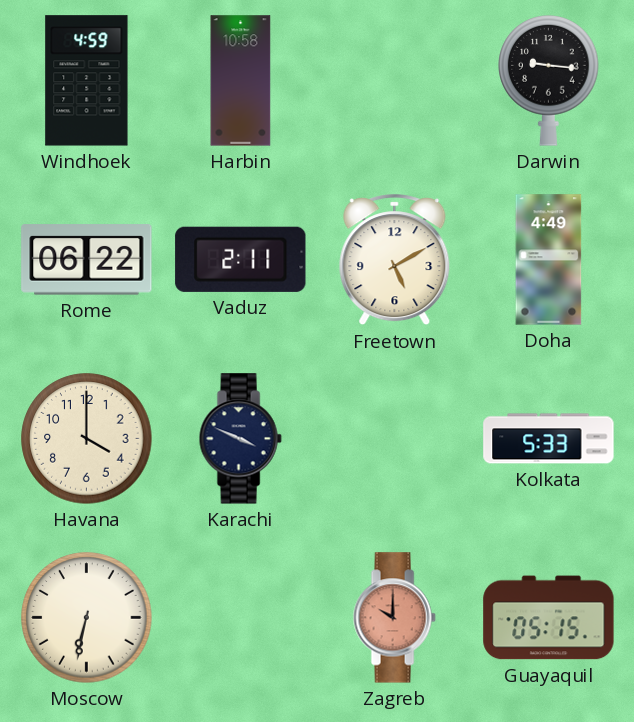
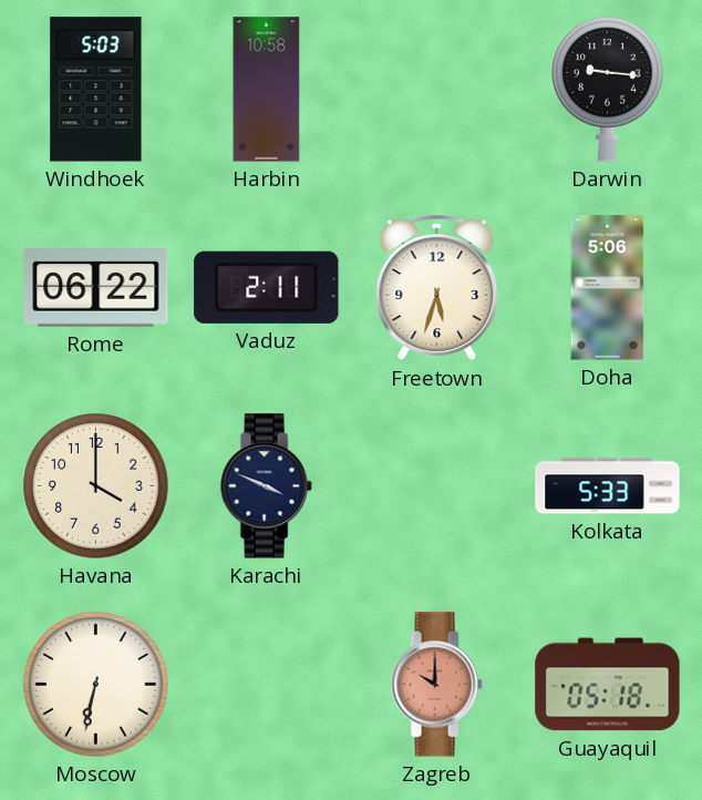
Windhoek: 4:59 -> 5:03
Freetown: 5:10 -> 5:33
Doha: 4:49 -> 5:06
Guayaquil: 05:15 -> 05:18
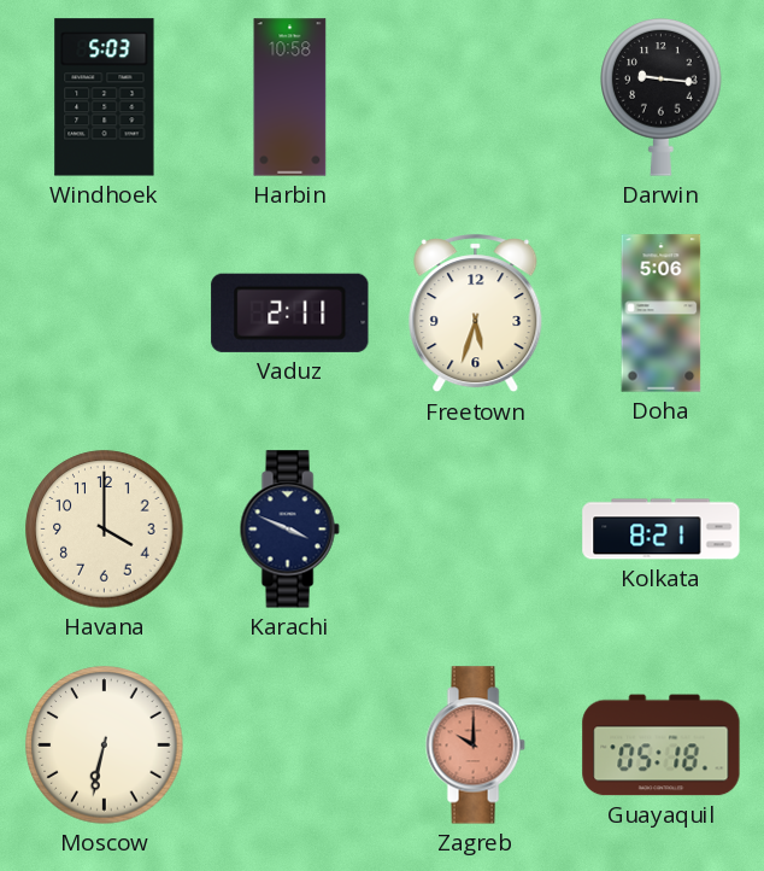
Rome: 06:22 -> none
Kolkata: 5:33 -> 8:21
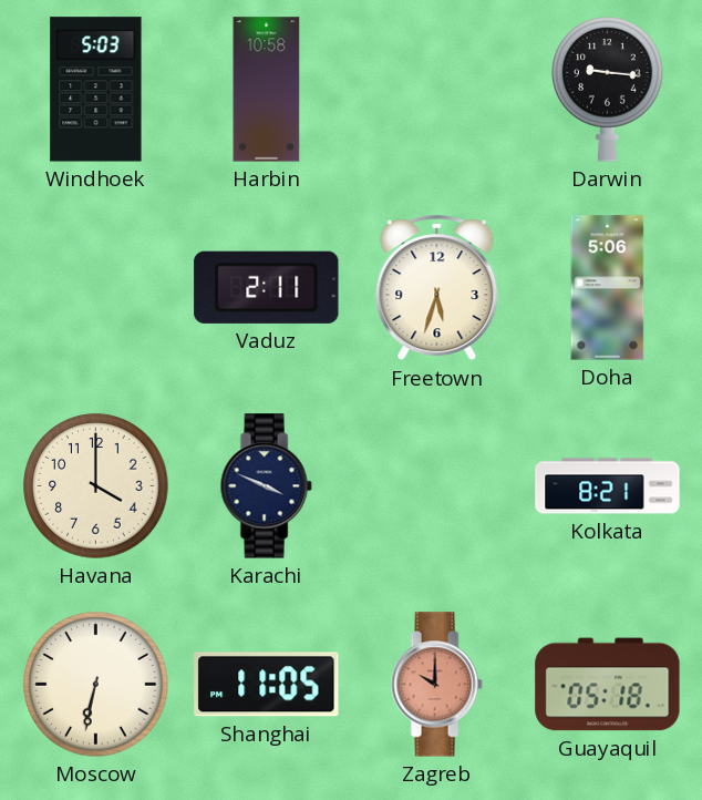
Shanghai: none -> 11:05
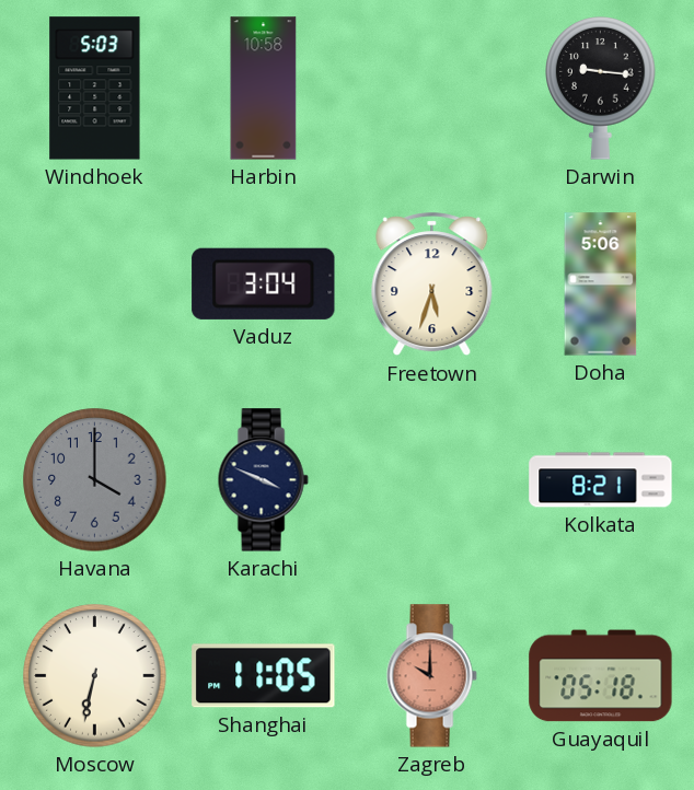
Vaduz: 2:11 -> 3:04
Havana dial: cream -> grey
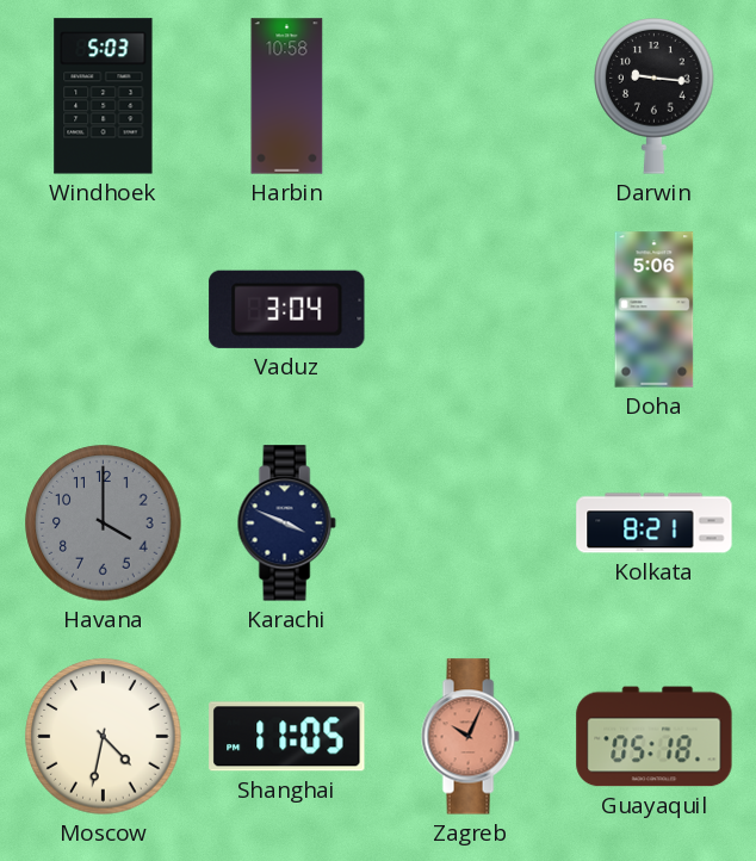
Freetown: 5:33 -> none
Moscow: 6:32 -> 4:32
Zagreb: 10:00 -> 10:04
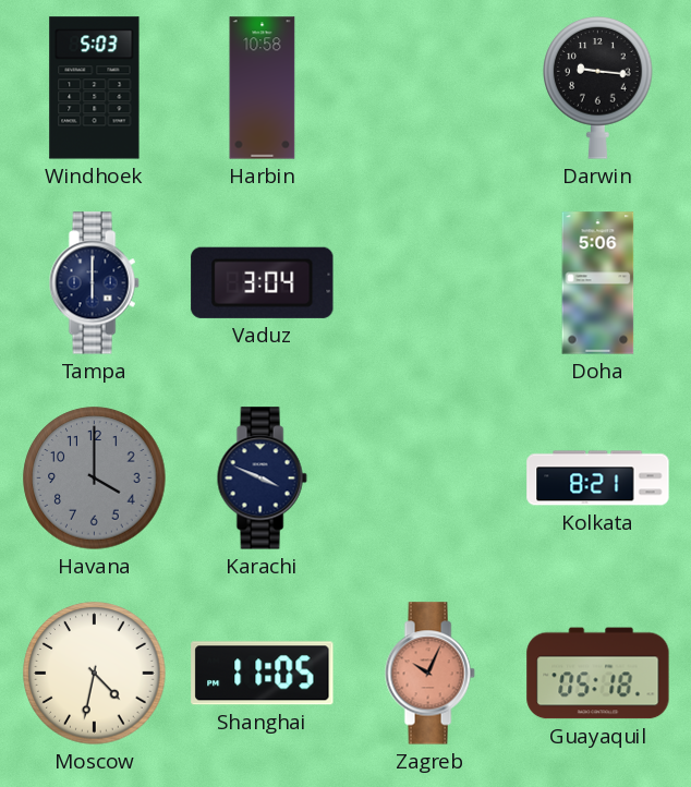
Tampa: none -> 6:00
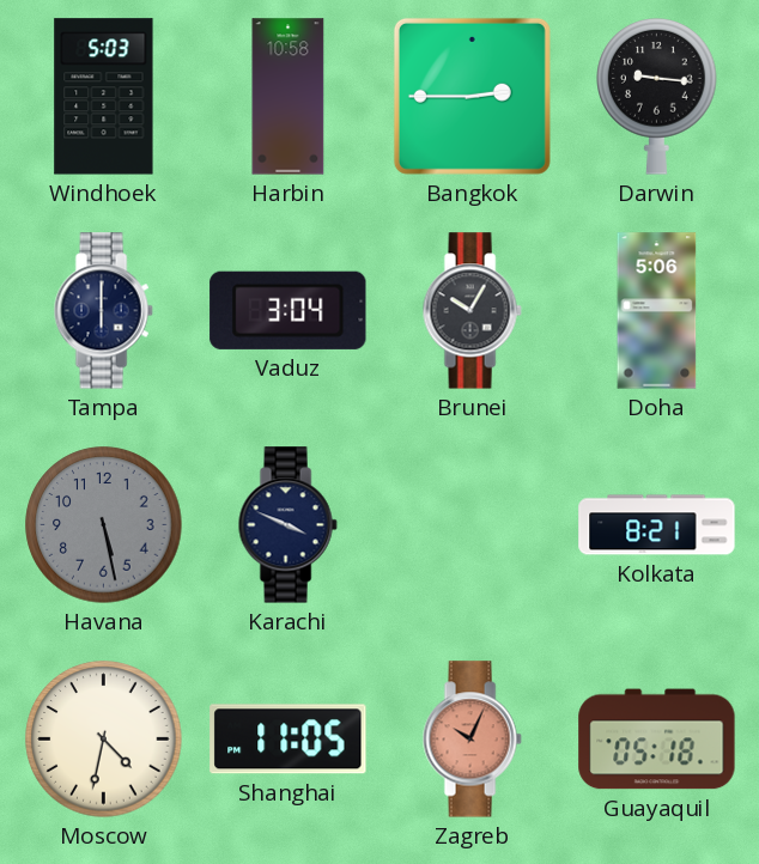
Bangkok: none -> 2:45
Brunei: none -> 10:05
Havana: 4:00 -> 5:28
